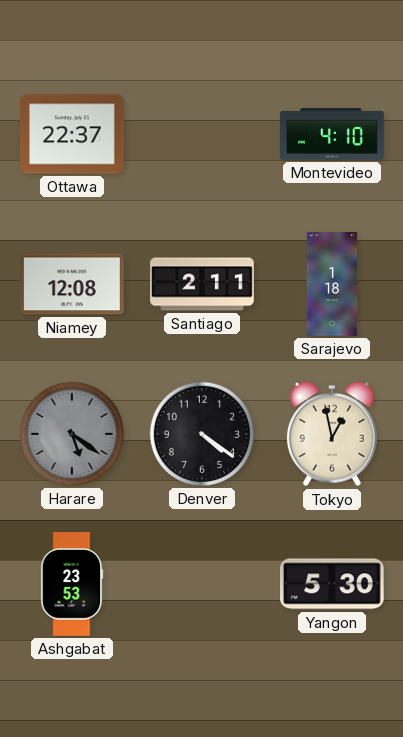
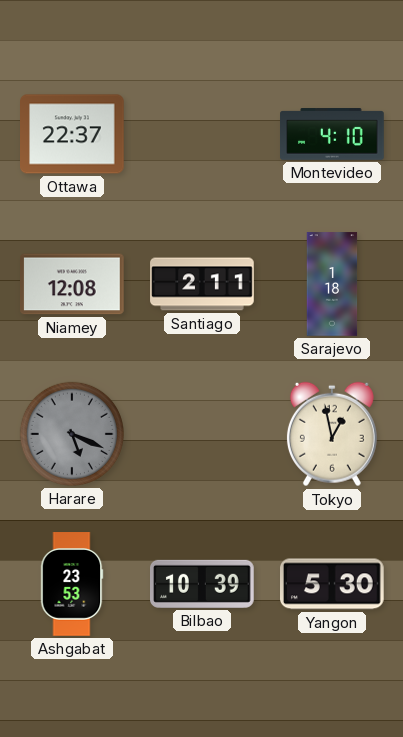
Harare: 5:21 -> 5:19
Denver: 4:21 -> none
Bilbao: none -> 10:39
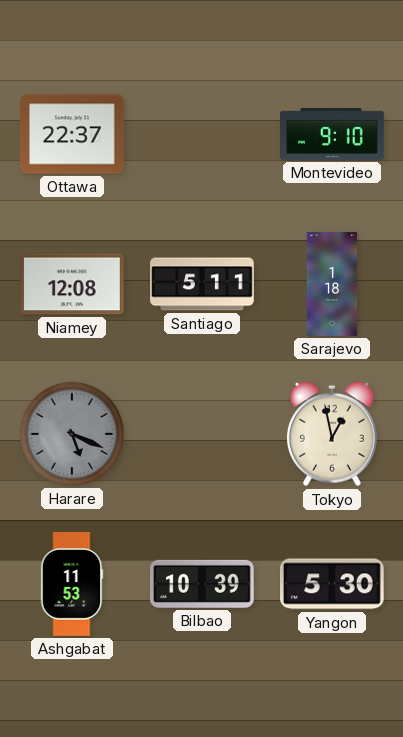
Montevideo: 4:10 -> 9:10
Santiago: 2:11 -> 5:11
Ashgabat: 23:53 -> 11:53
